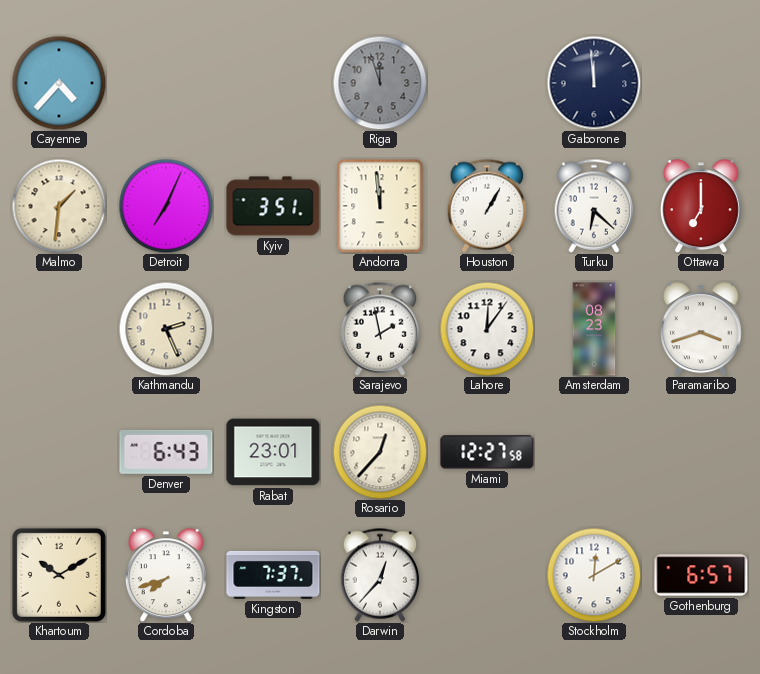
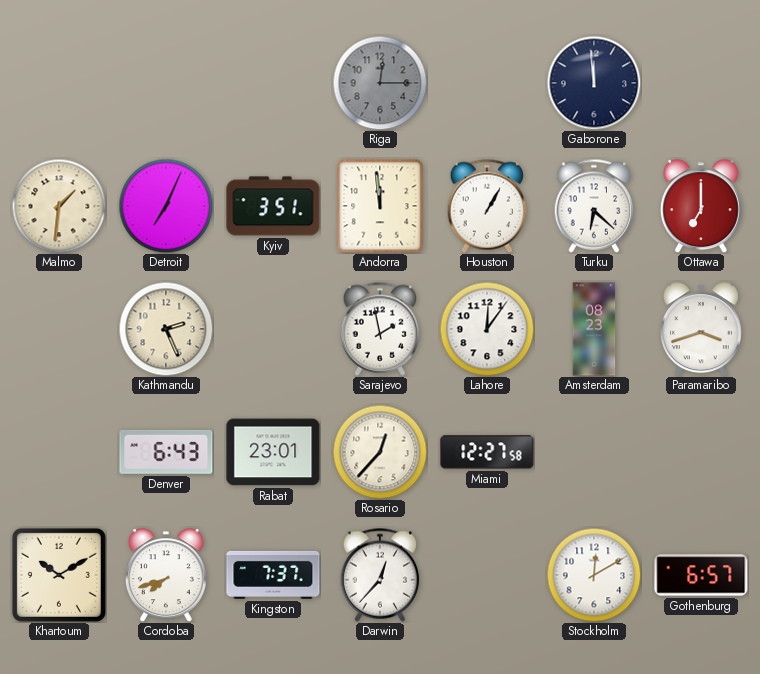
Cayenne: 4:37 -> none
Riga: 11:57 -> 12:15
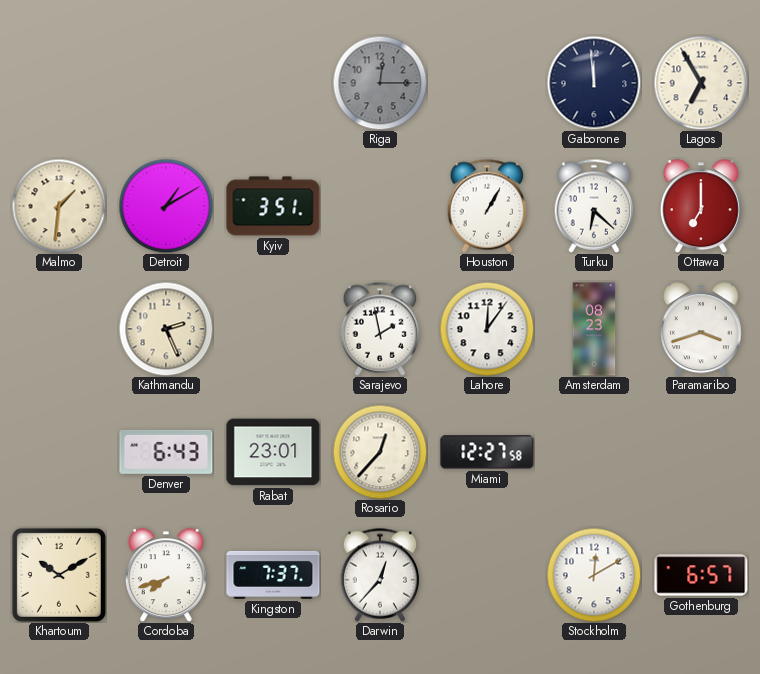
Lagos: none -> 6:55
Detroit: 7:04 -> 1:10
Andorra: 11:59 -> none
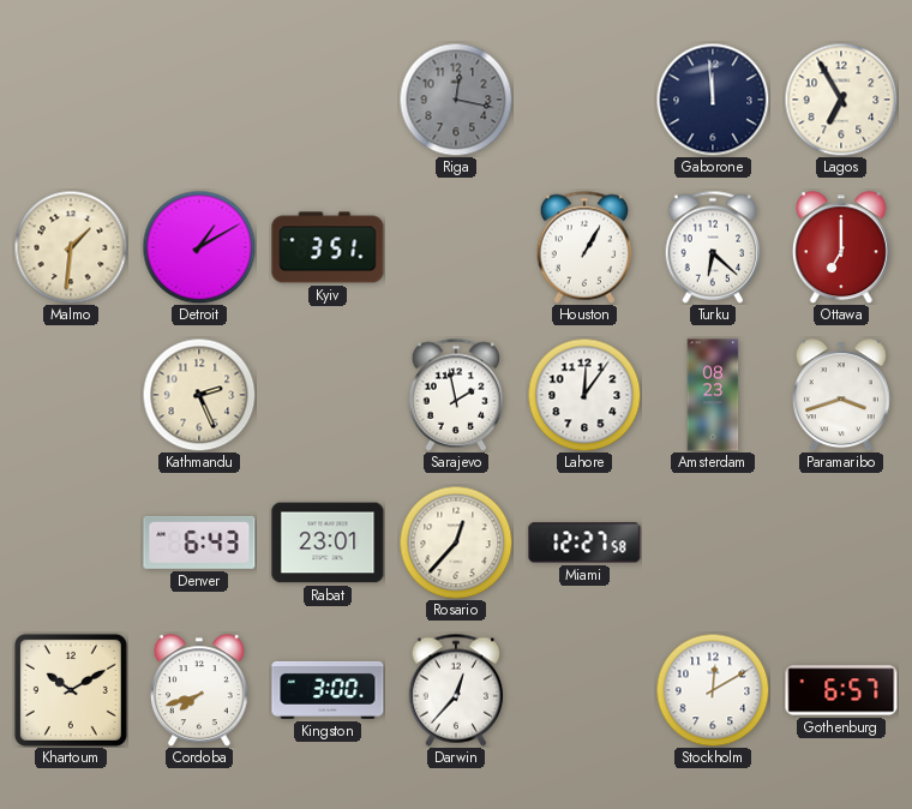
Riga: 12:15 -> 12:17
Kingston: 7:37 -> 3:00
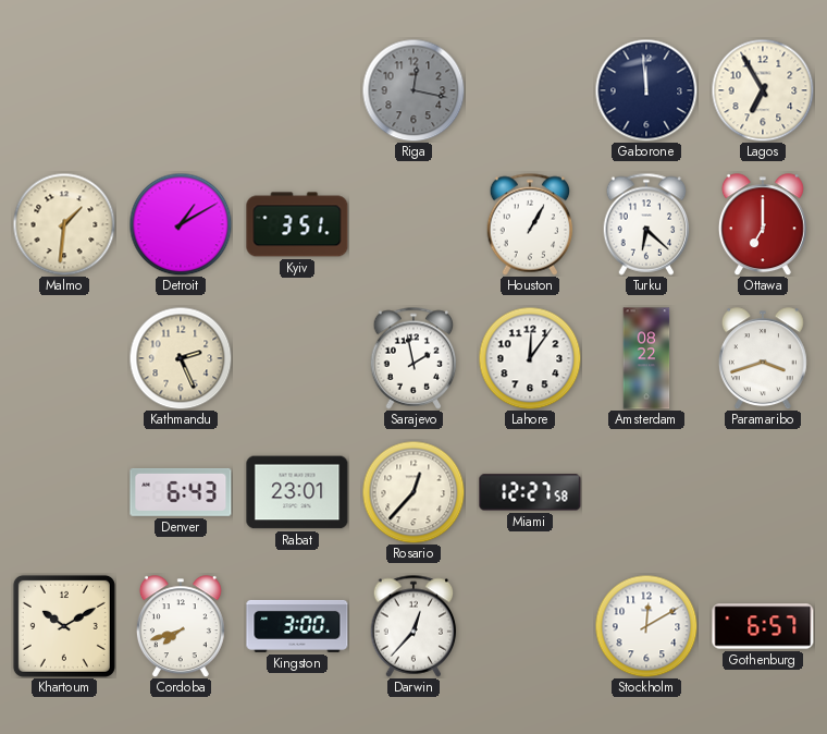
Amsterdam: 08:23 -> 08:22
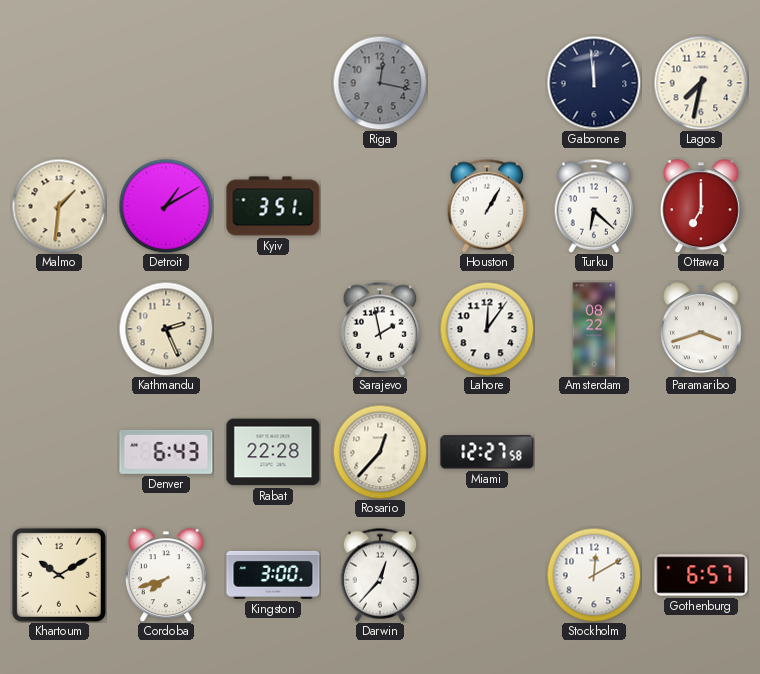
Lagos: 6:55 -> 7:32
Rabat: 23:01 -> 22:28
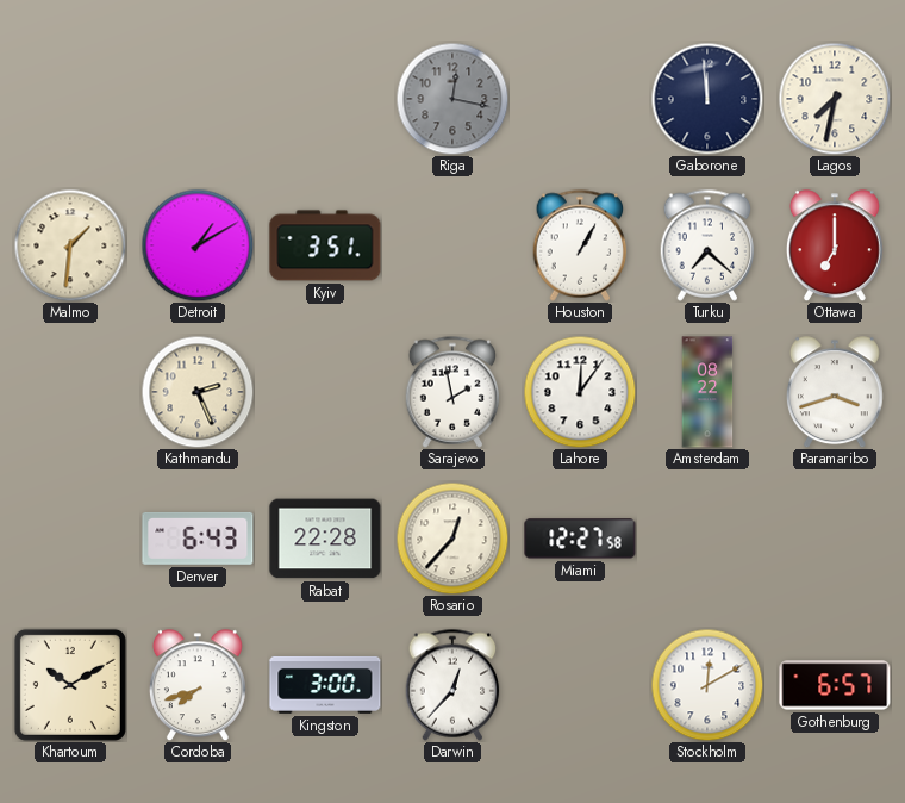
Turku: 6:22 -> 7:22
